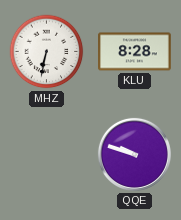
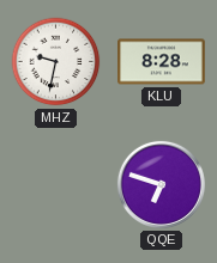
MHZ: 6:32 -> 9:32
QQE: 9:48 -> 6:48
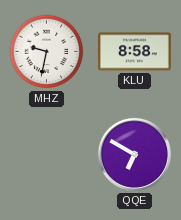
KLU: 8:28 -> 8:58
QQE: 6:48 -> 6:50
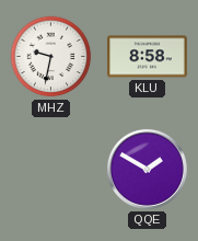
QQE: 6:50 -> 1:50
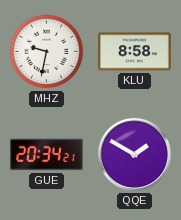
GUE: none -> 20:34
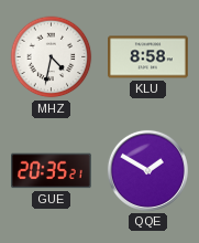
MHZ: 9:32 -> 4:32
GUE: 20:34 -> 20:35
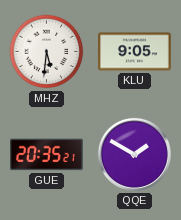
MHZ: 4:32 -> 5:31
KLU: 8:58 -> 9:05
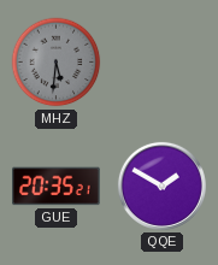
MHZ dial: white -> grey
KLU: 9:05 -> none
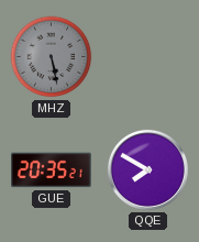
MHZ: 5:31 -> 5:28
QQE: 1:50 -> 7:50
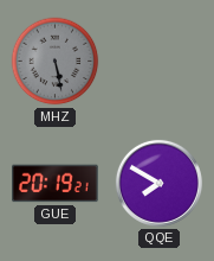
GUE: 20:35 -> 20:19
